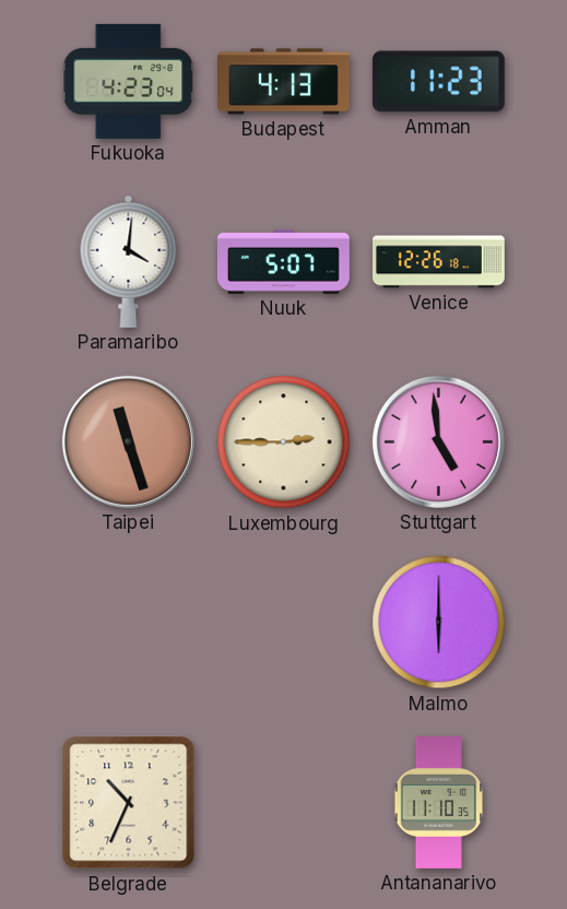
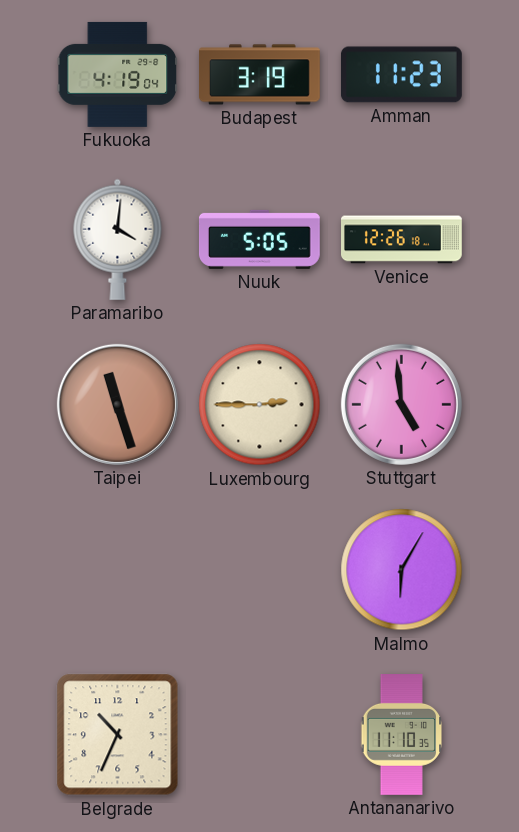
Fukuoka: 4:23 -> 4:19
Budapest: 4:13 -> 3:19
Nuuk: 5:07 -> 5:05
Malmo: 6:00 -> 6:05
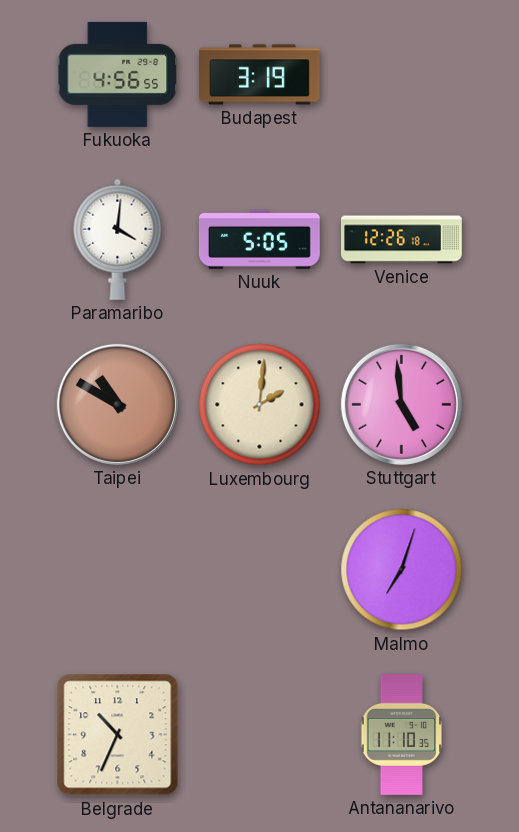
Fukuoka: 4:19 -> 4:56
Amman: 11:23 -> none
Taipei: 11:27 -> 10:50
Luxembourg: 2:45 -> 2:01
Malmo: 6:05 -> 7:03
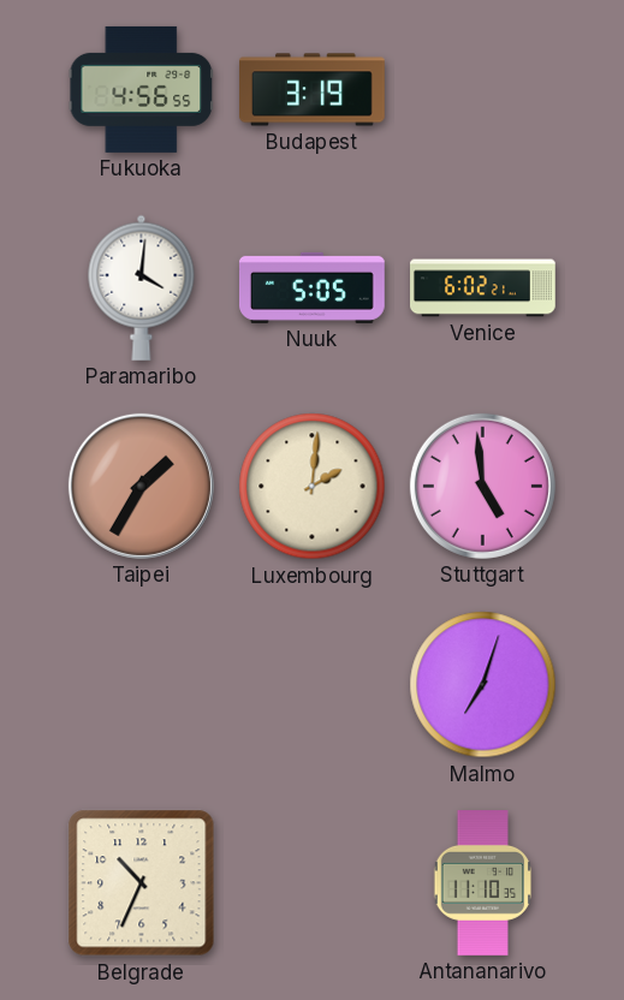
Venice: 12:26 -> 6:02
Taipei: 10:50 -> 1:35
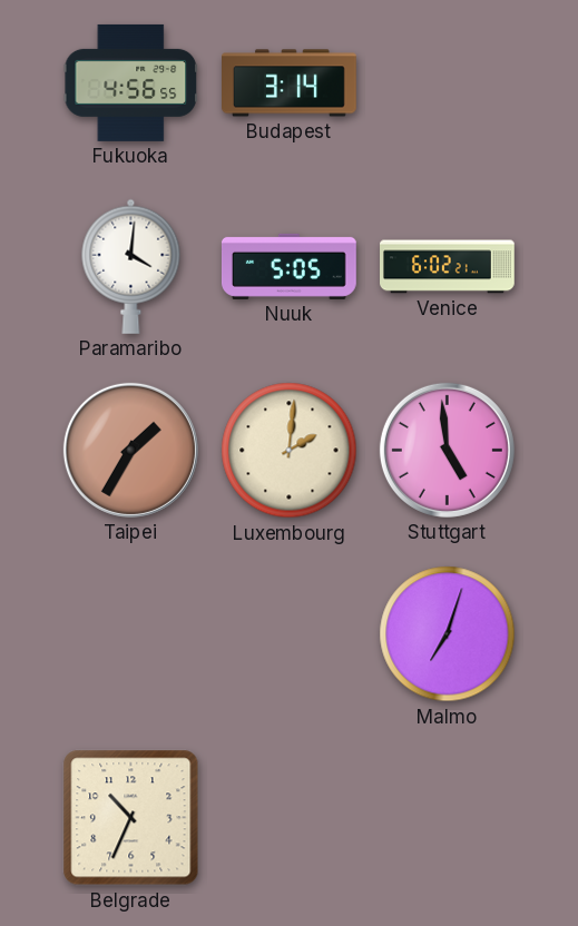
Budapest: 3:19 -> 3:14
Antananarivo: 11:10 -> none
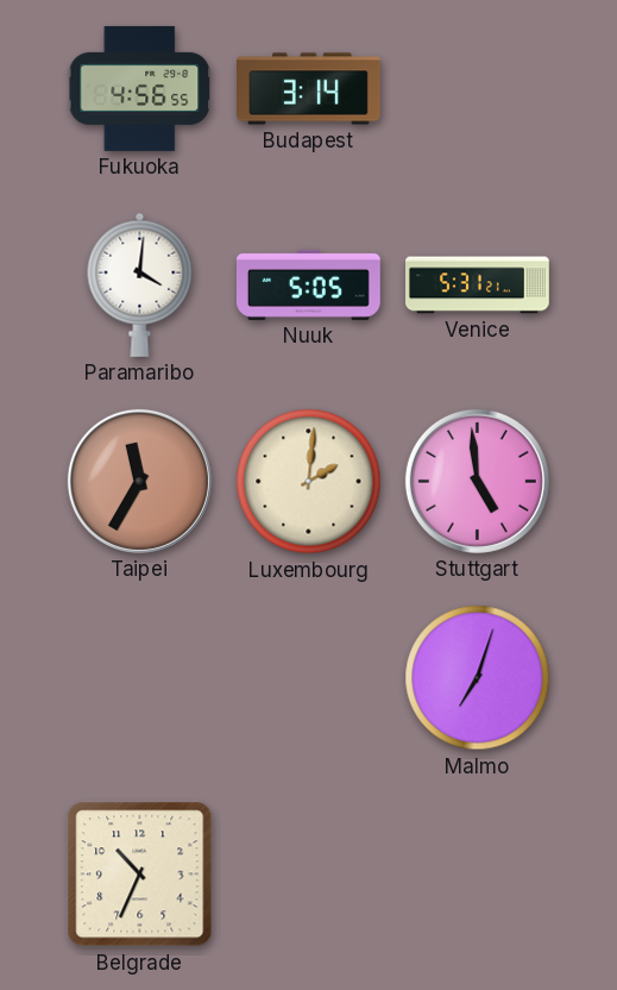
Venice: 6:02 -> 5:31
Taipei: 1:35 -> 11:35
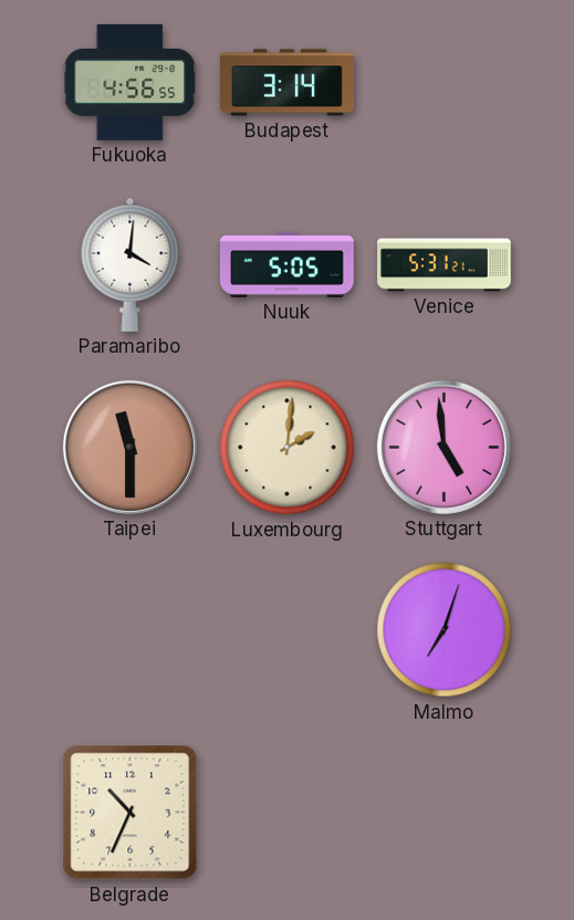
Taipei: 11:35 -> 11:30
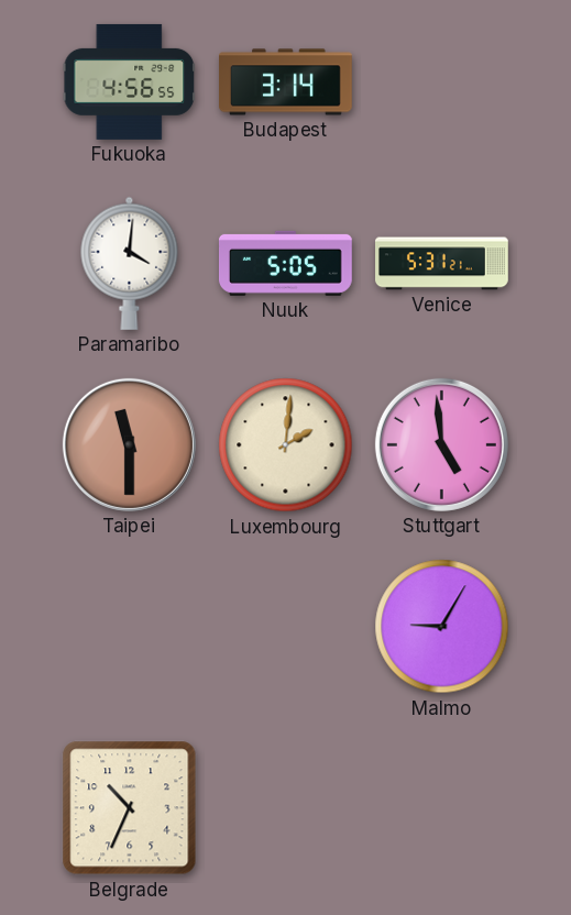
Malmo: 7:03 -> 9:05
